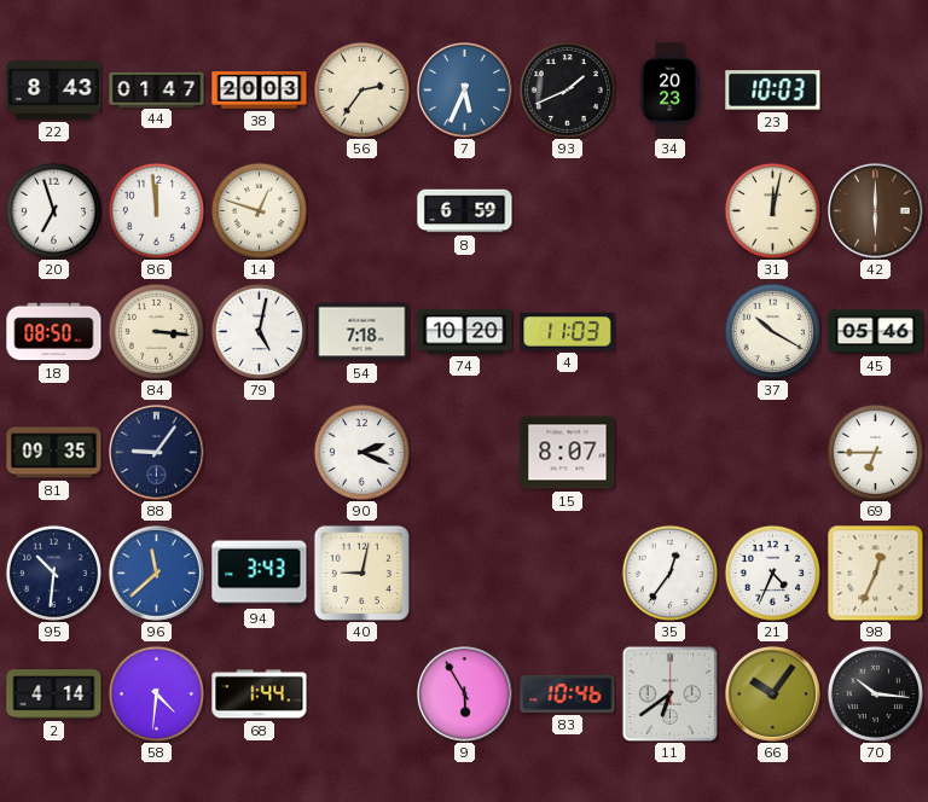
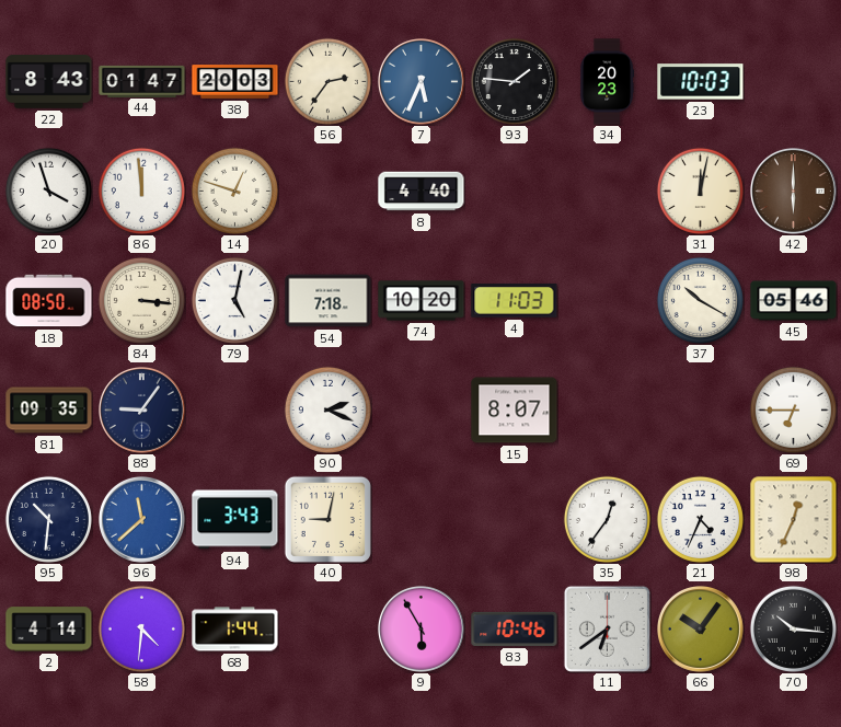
93: 1:41 -> 1:46
20: 6:57 -> 3:57
8: 6:59 -> 4:40
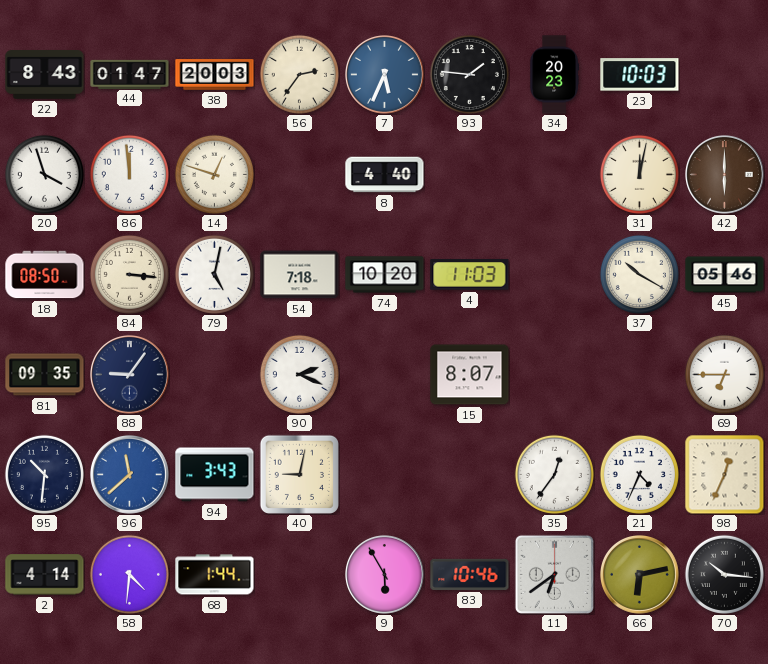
66: 10:06 -> 6:13
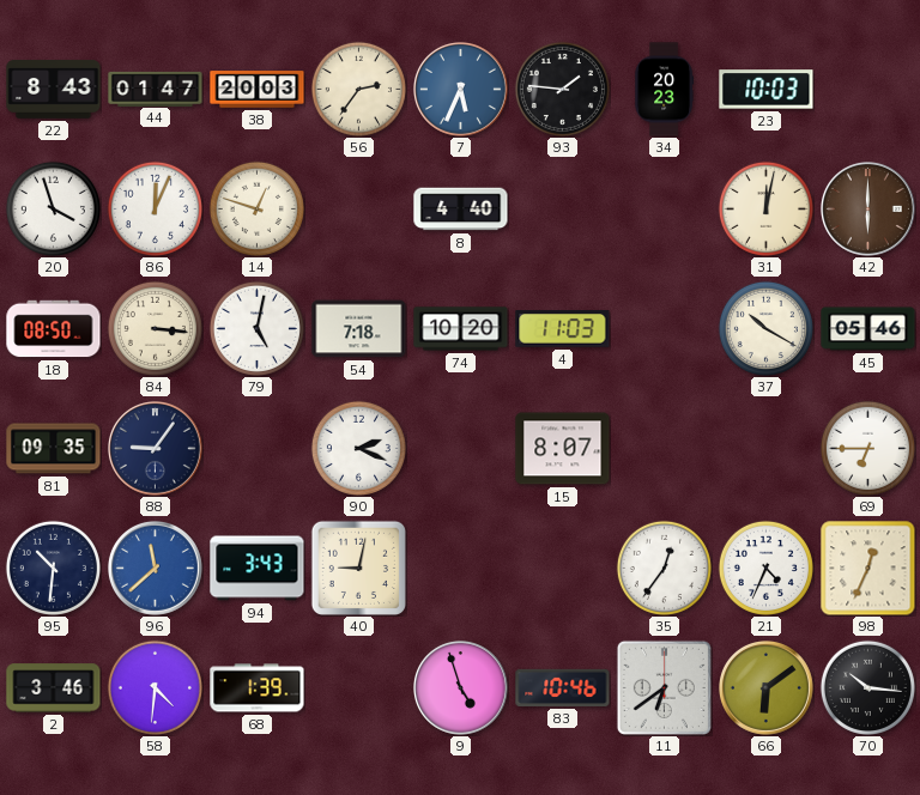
86: 11:59 -> 12:04
2: 4:14 -> 3:46
68: 1:44 -> 1:39
9: 5:55 -> 4:57
66: 6:13 -> 6:09
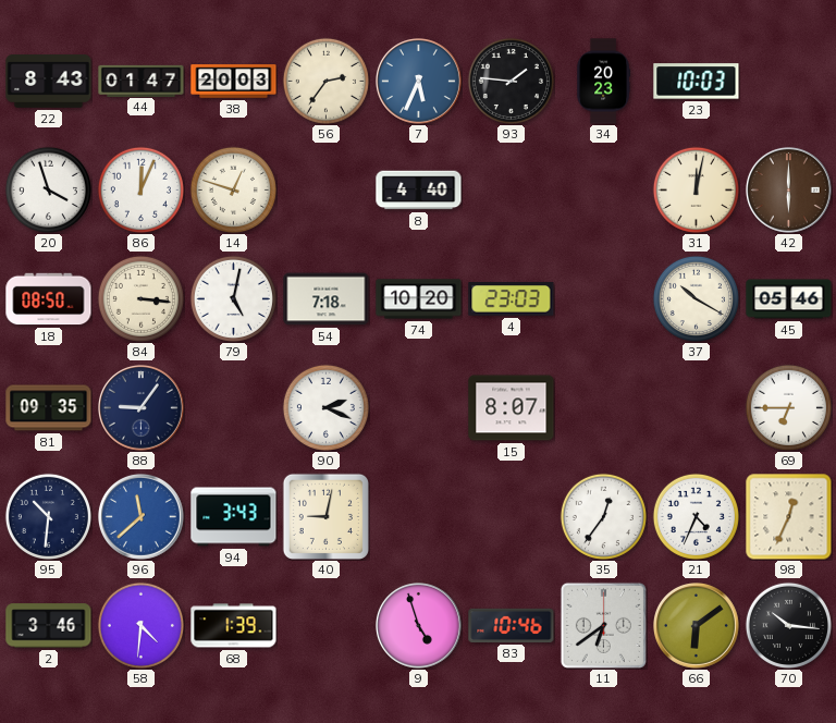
4: 11:03 -> 23:03
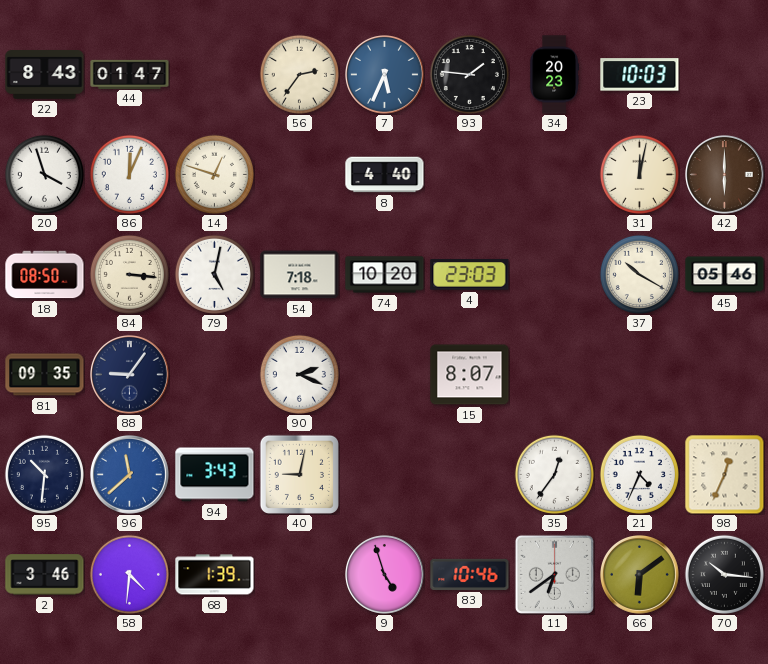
38: 20:03 -> none
69: 6:45 -> none
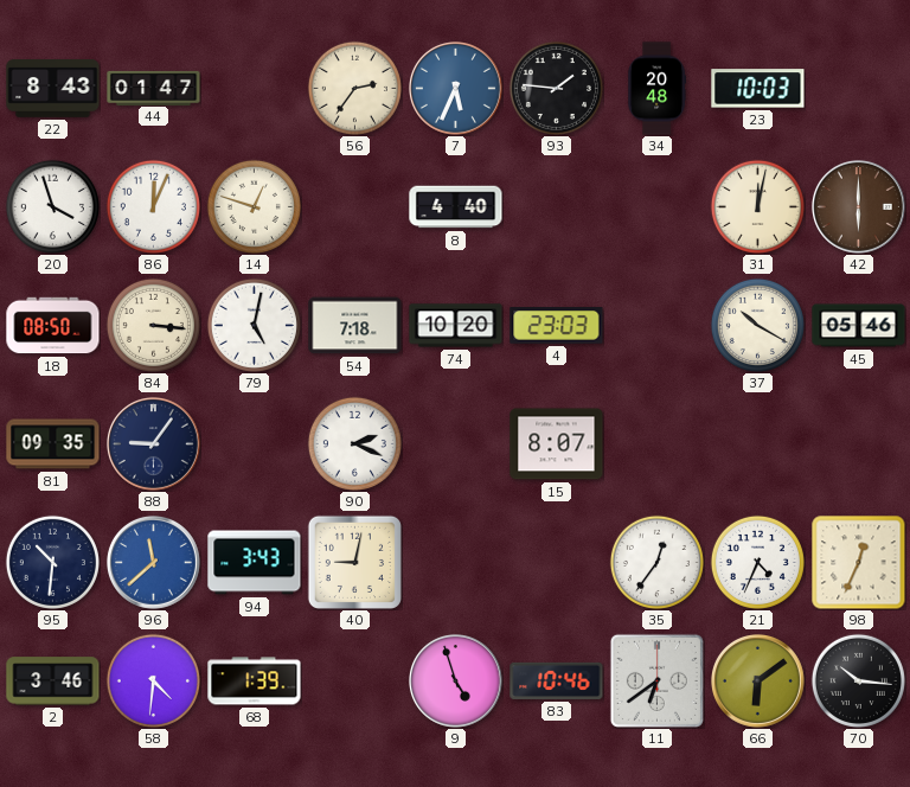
34: 20:23 -> 20:48
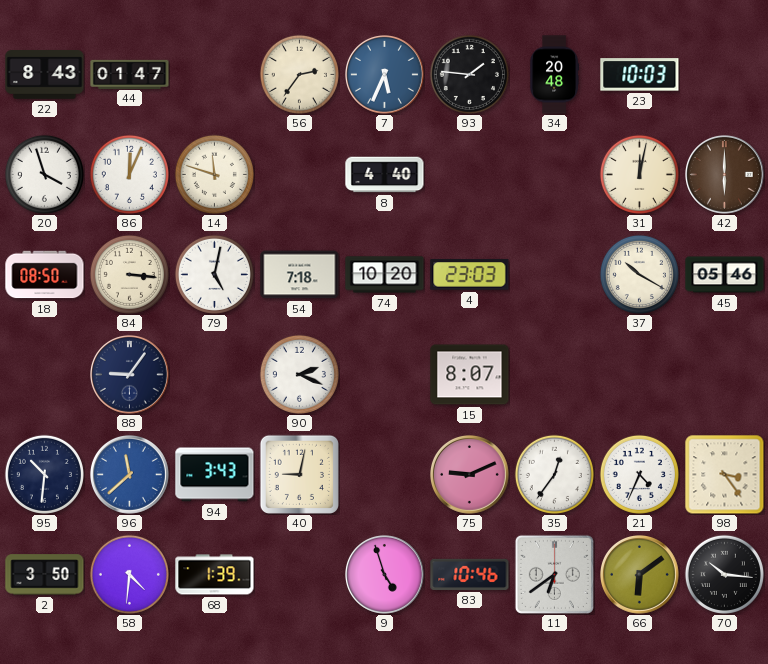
14: 12:48 -> 11:48
81: 09:35 -> none
75: none -> 9:11
98: 12:34 -> 3:24
2: 3:46 -> 3:50
